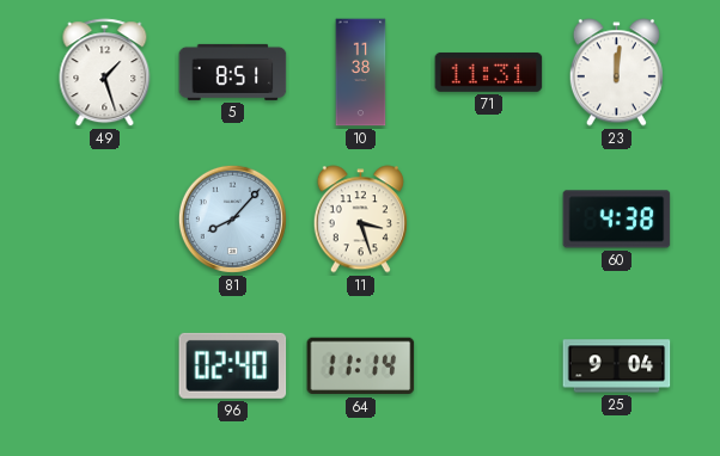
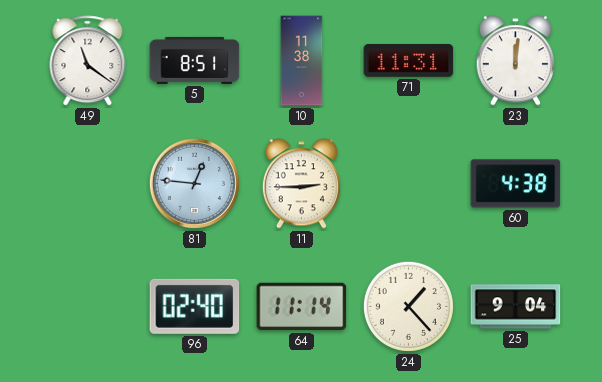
49: 1:27 -> 11:21
81: 8:07 -> 12:46
11: 3:27 -> 2:45
24: none -> 1:23
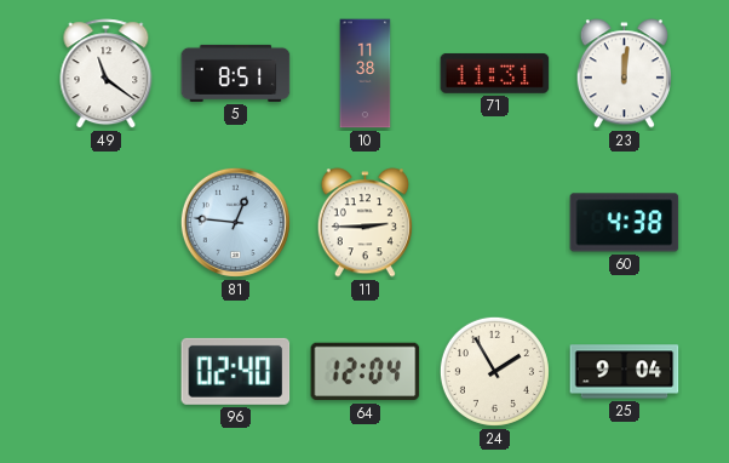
64: 11:14 -> 12:04
24: 1:23 -> 1:55
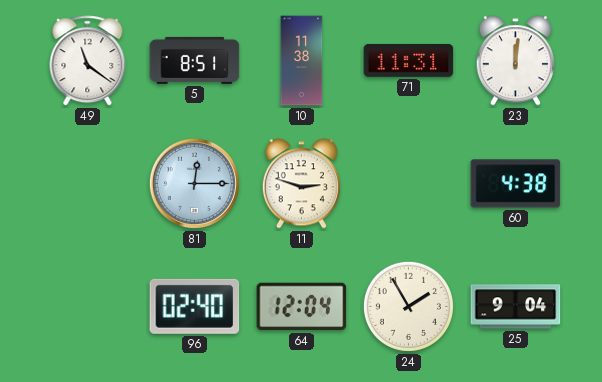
81: 12:46 -> 12:15
11: 2:45 -> 2:48
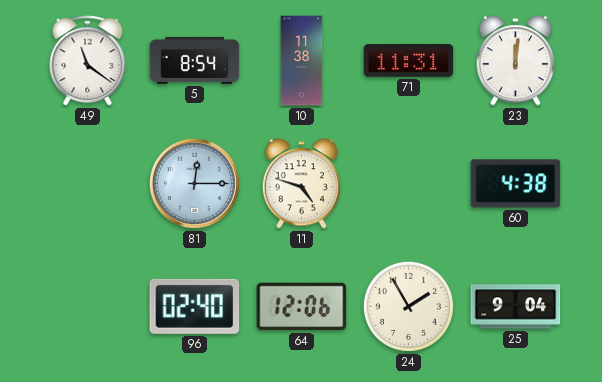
5: 8:51 -> 8:54
11: 2:48 -> 4:48
64: 12:04 -> 12:06
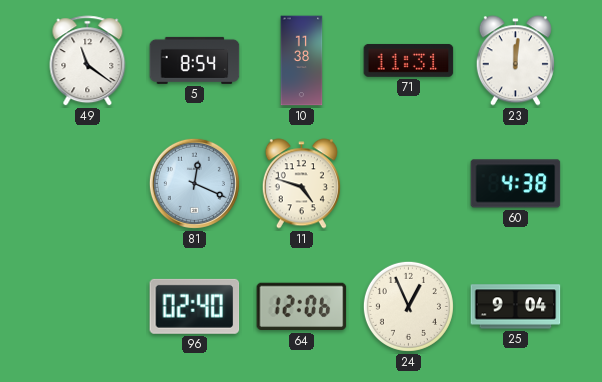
81: 12:15 -> 12:19
24: 1:55 -> 12:56
